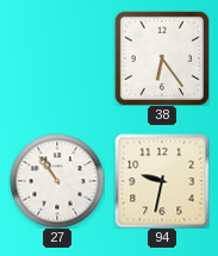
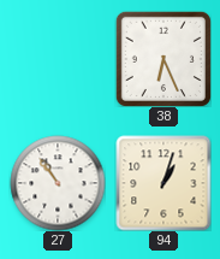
38: 6:24 -> 6:26
94: 9:32 -> 1:03
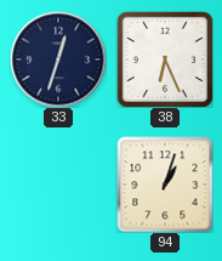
33: none -> 12:33
27: 10:54 -> none
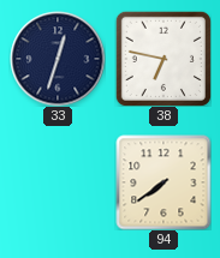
38: 6:26 -> 6:47
94: 1:03 -> 7:39
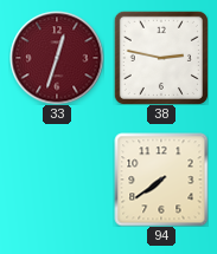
33 dial: navy -> burgundy
38: 6:47 -> 2:47
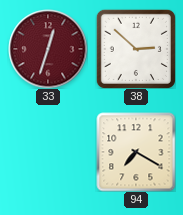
38: 2:47 -> 2:52
94: 7:39 -> 7:20
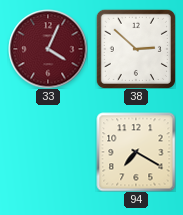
33: 12:33 -> 4:04
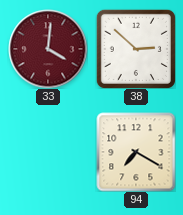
33: 4:04 -> 4:01
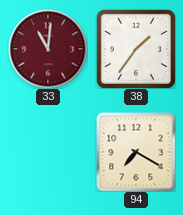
33: 4:01 -> 11:01
38: 2:52 -> 1:36
